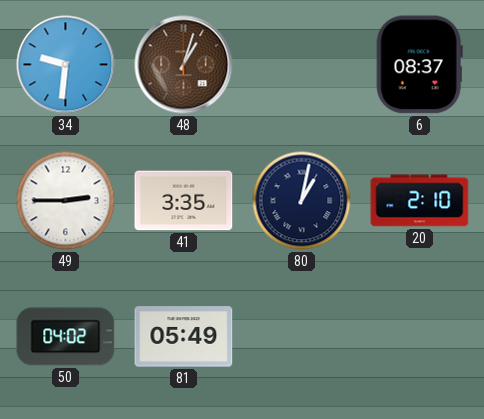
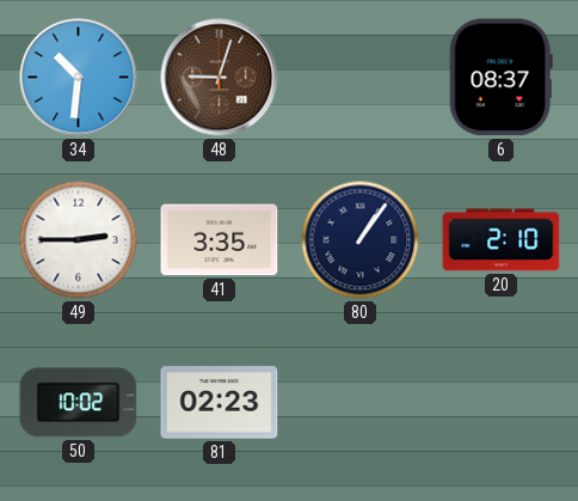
34: 9:31 -> 10:31
48: 1:03 -> 9:03
80: 1:02 -> 1:06
50: 04:02 -> 10:02
81: 05:49 -> 02:23
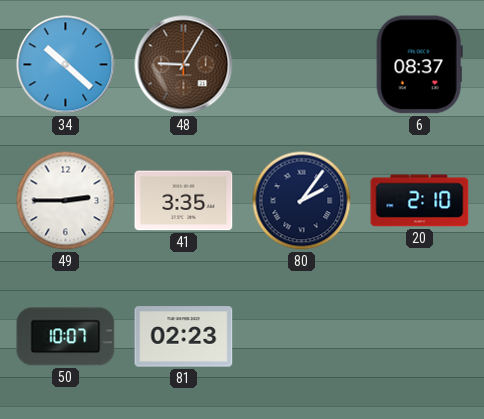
34: 10:31 -> 10:22
48: 9:03 -> 9:05
80: 1:06 -> 2:06
50: 10:02 -> 10:07
